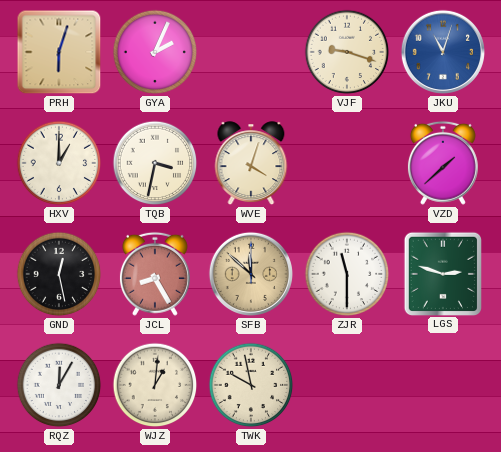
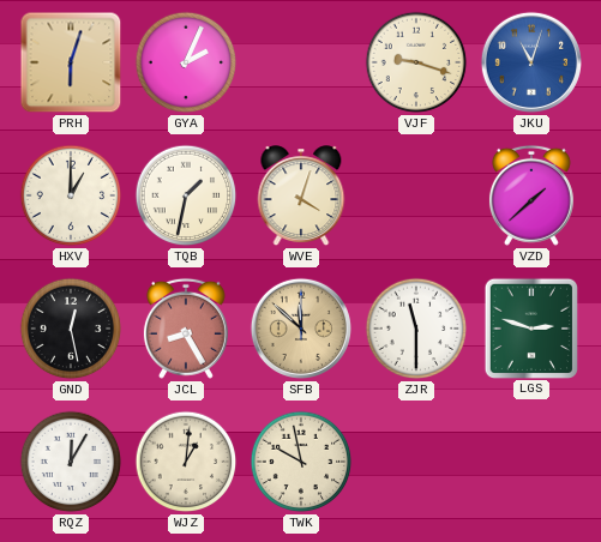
TQB: 3:32 -> 1:32
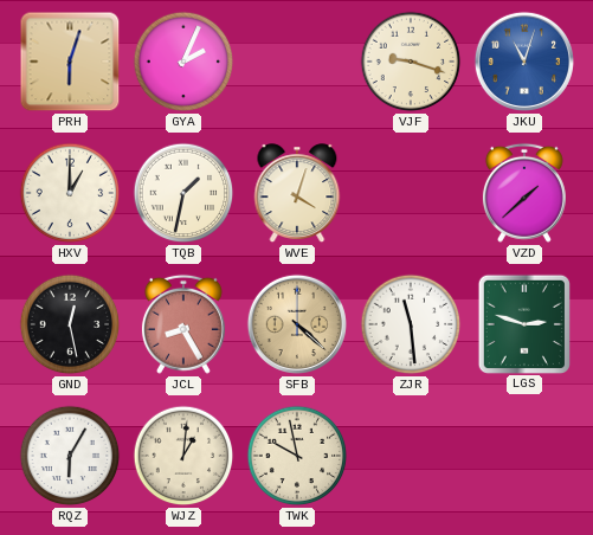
SFB: 11:52 -> 4:22
ZJR: 11:30 -> 11:29
RQZ: 12:05 -> 6:05
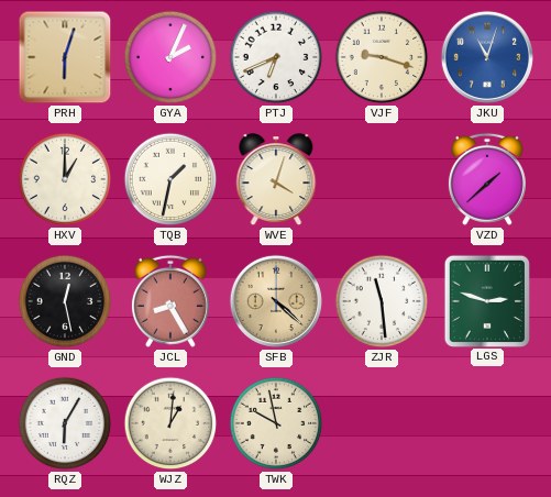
PTJ: none -> 6:41
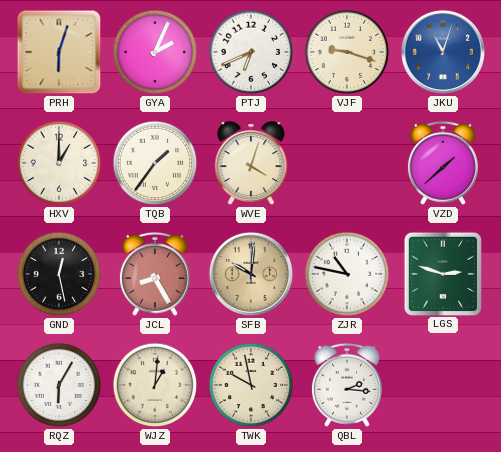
TQB: 1:32 -> 1:36
SFB: 4:22 -> 10:01
ZJR: 11:29 -> 10:47
QBL: none -> 2:16
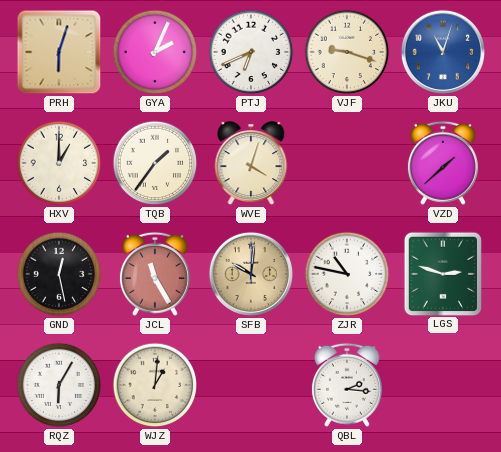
JCL: 8:25 -> 11:25
TWK: 9:58 -> none
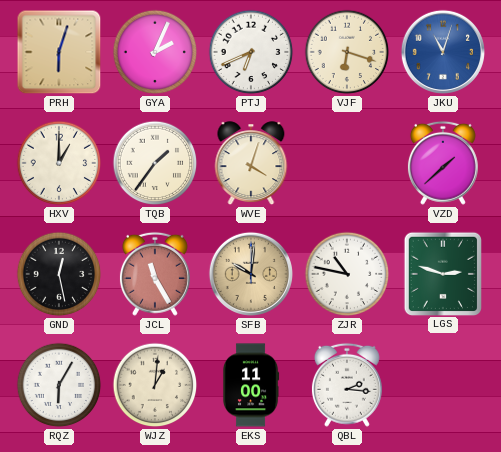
VJF: 9:18 -> 6:18
EKS: none -> 11:00
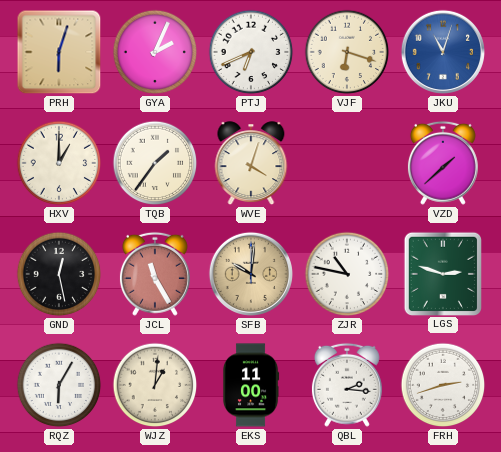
FRH: none -> 2:42
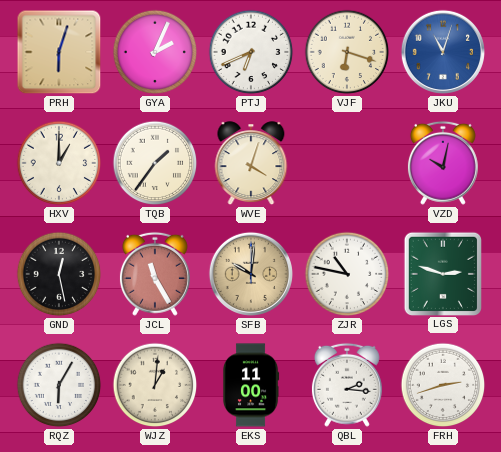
VZD: 1:38 -> 10:02
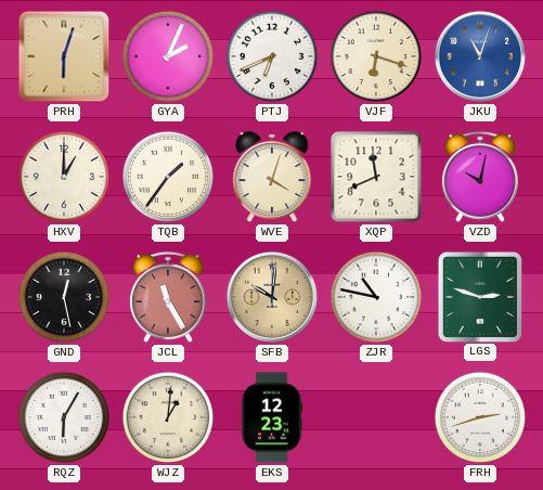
XQP: none -> 11:41
EKS: 11:00 -> 12:23
QBL: 2:16 -> none
